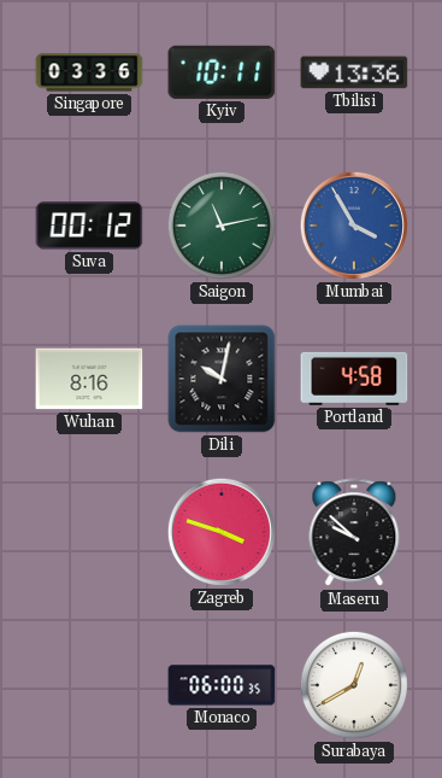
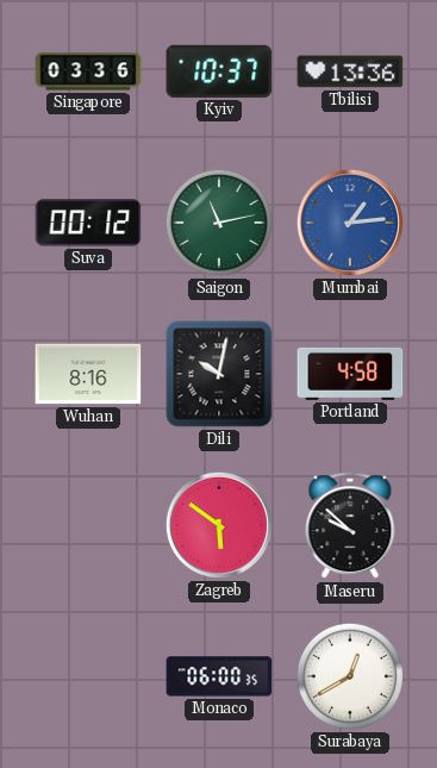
Kyiv: 10:11 -> 10:37
Mumbai: 3:55 -> 1:14
Zagreb: 3:48 -> 5:51
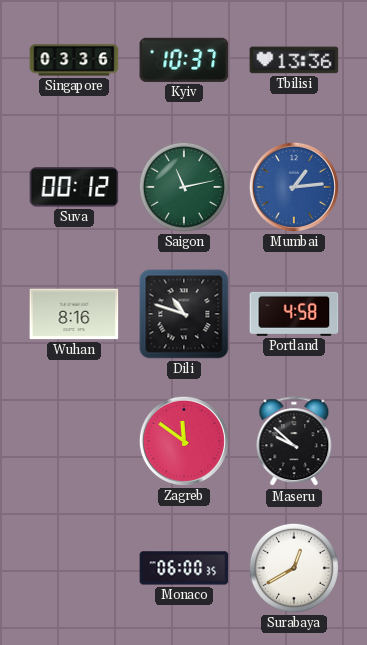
Dili: 10:02 -> 10:48
Zagreb: 5:51 -> 11:51
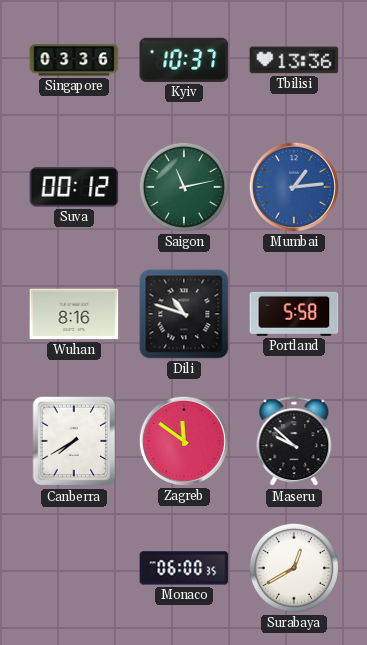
Portland: 4:58 -> 5:58
Canberra: none -> 7:40
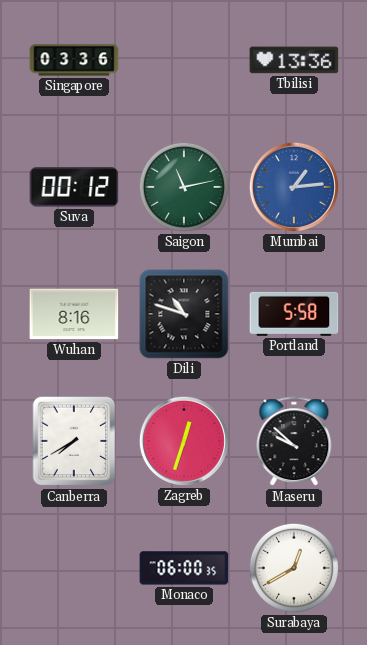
Kyiv: 10:37 -> none
Zagreb: 11:51 -> 12:33
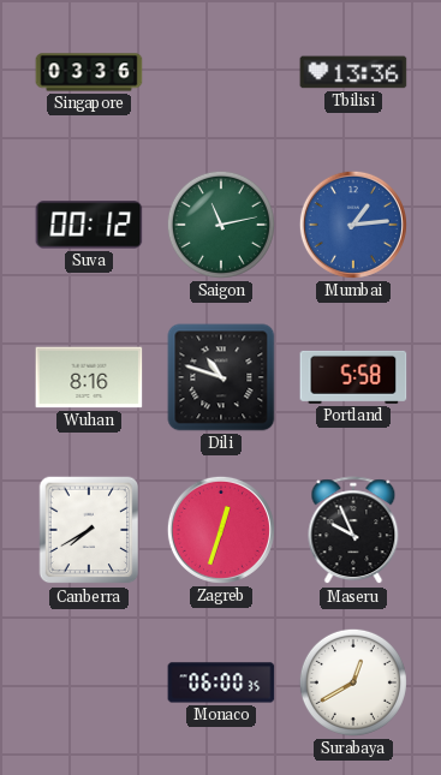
Maseru: 9:52 -> 9:56
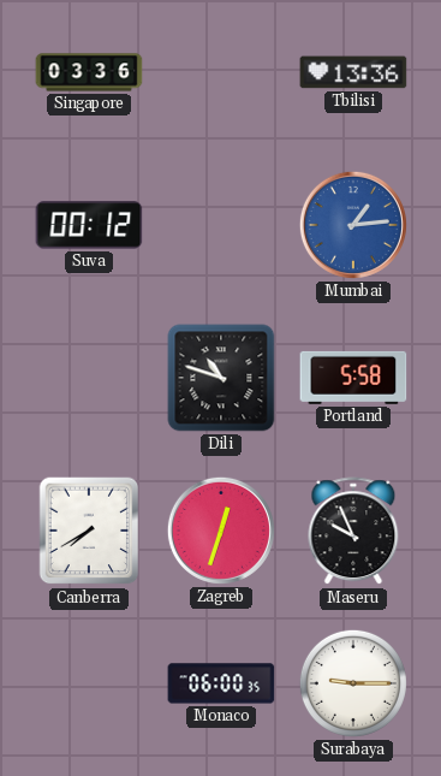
Saigon: 11:13 -> none
Wuhan: 8:16 -> none
Surabaya: 12:40 -> 9:15
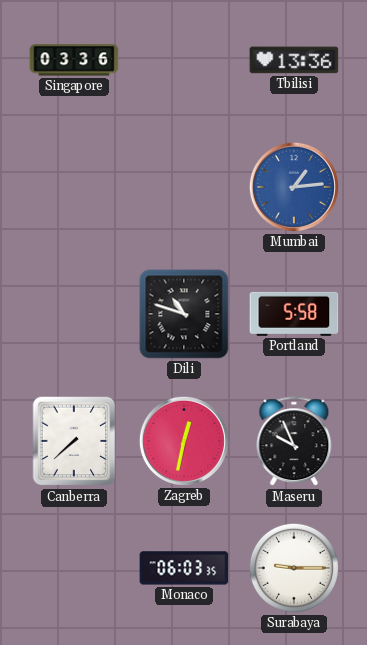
Suva: 00:12 -> none
Canberra: 7:40 -> 7:38
Zagreb: 12:33 -> 12:32
Monaco: 06:00 -> 06:03
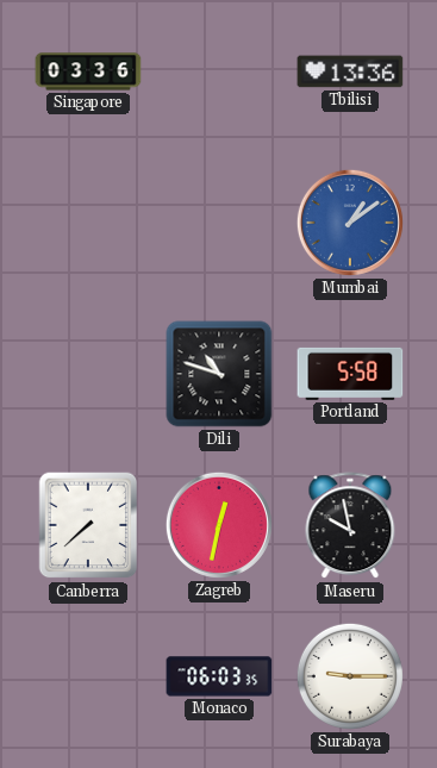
Mumbai: 1:14 -> 1:09
Maseru: 9:56 -> 9:58
